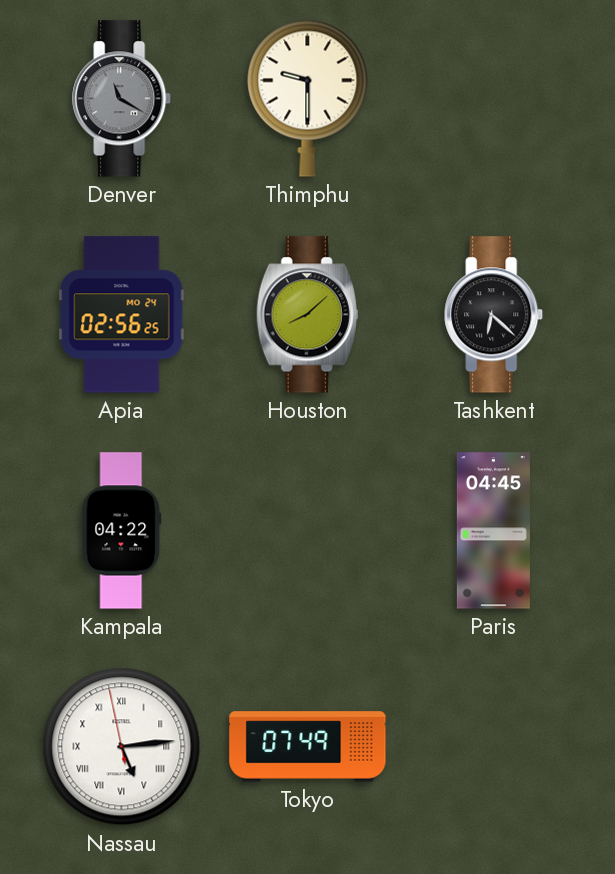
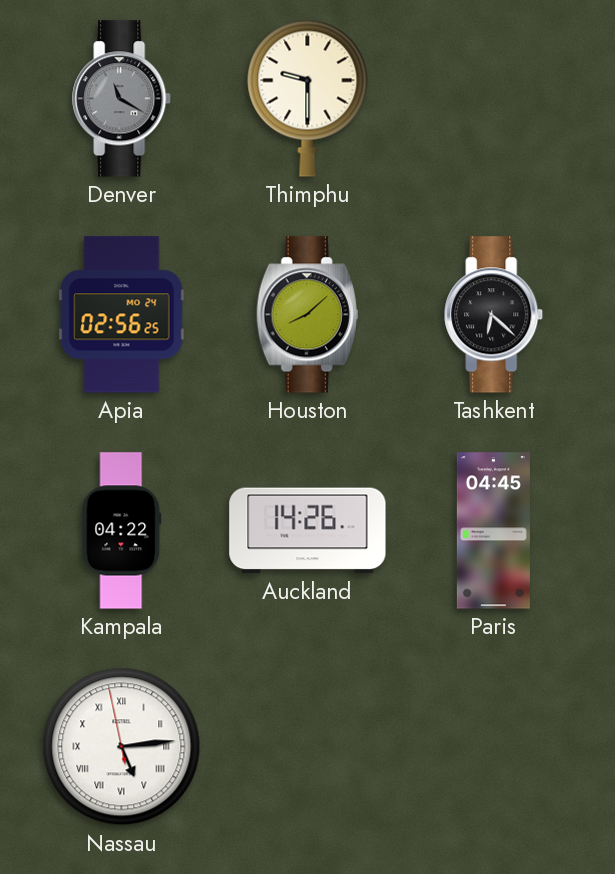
Auckland: none -> 14:26
Tokyo: 07:49 -> none
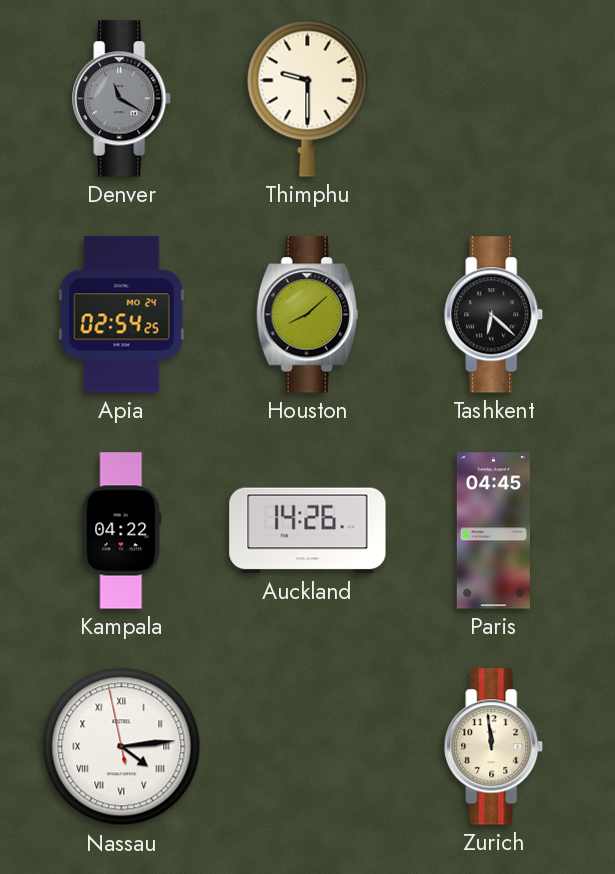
Apia: 02:56 -> 02:54
Nassau: 5:13 -> 4:13
Zurich: none -> 11:59
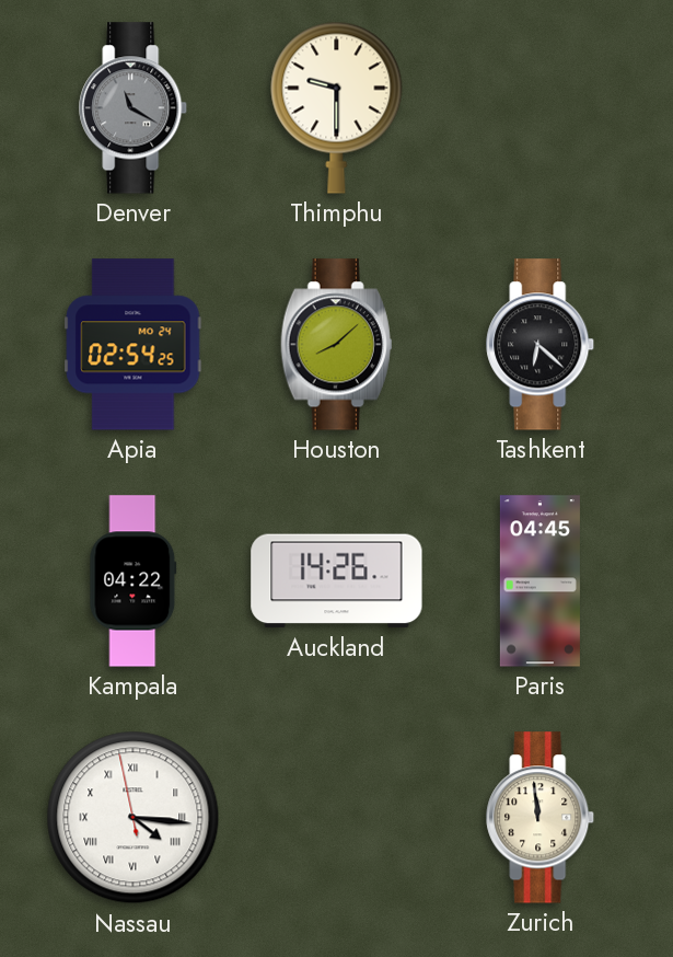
Nassau: 4:13 -> 4:15
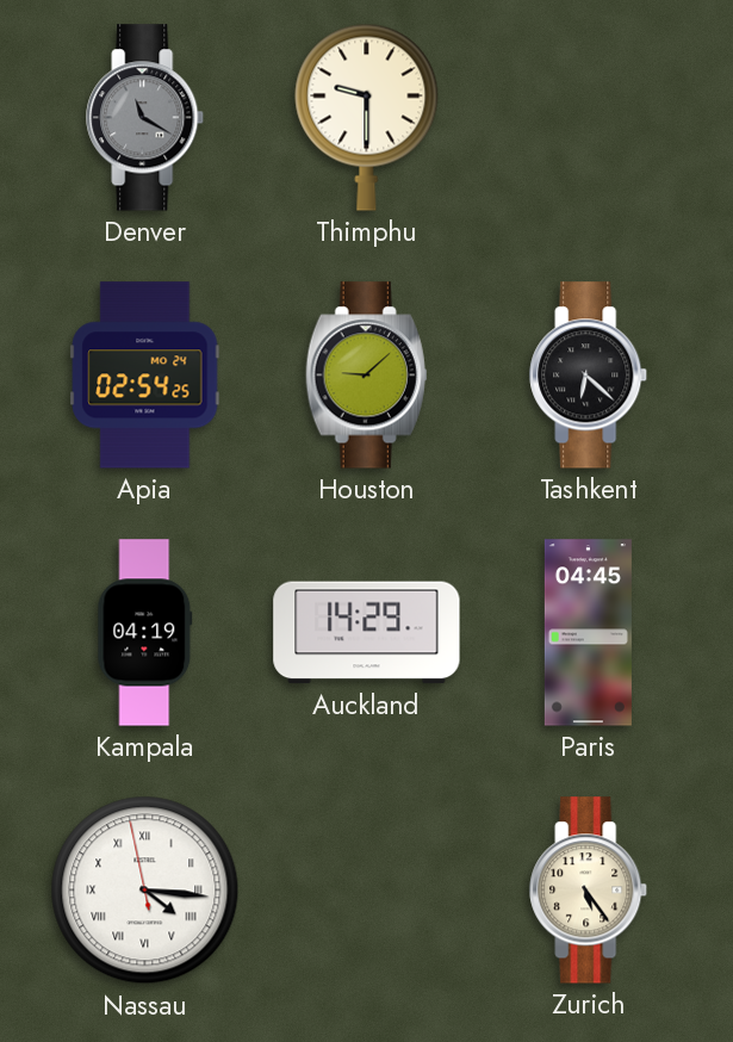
Houston: 8:08 -> 9:08
Kampala: 04:22 -> 04:19
Auckland: 14:26 -> 14:29
Zurich: 11:59 -> 5:24
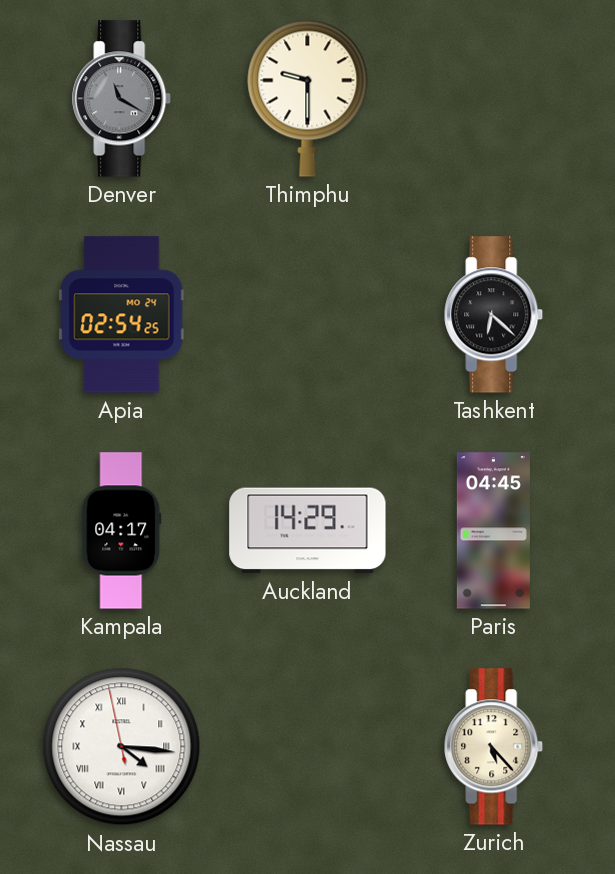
Houston: 9:08 -> none
Kampala: 04:19 -> 04:17
Zurich: 5:24 -> 5:23
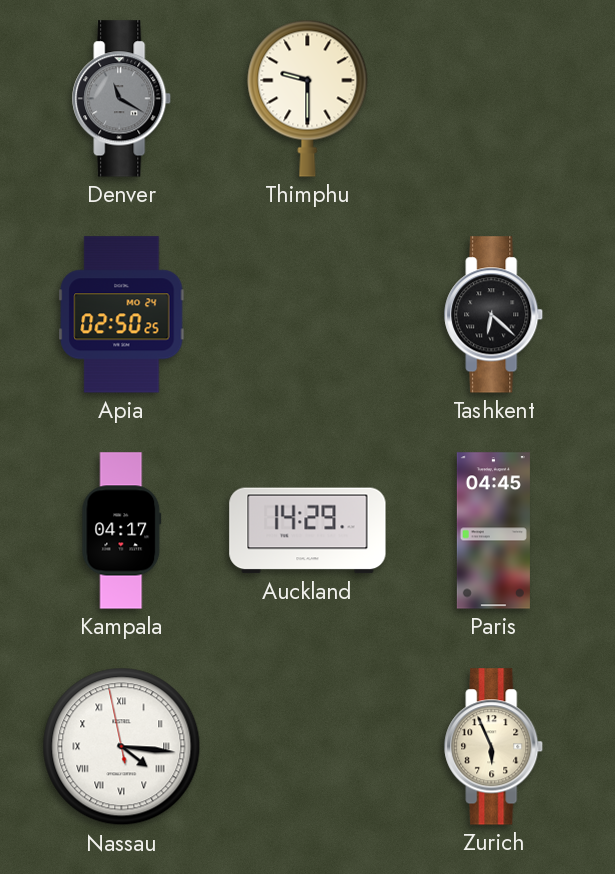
Apia: 02:54 -> 02:50
Zurich: 5:23 -> 5:56
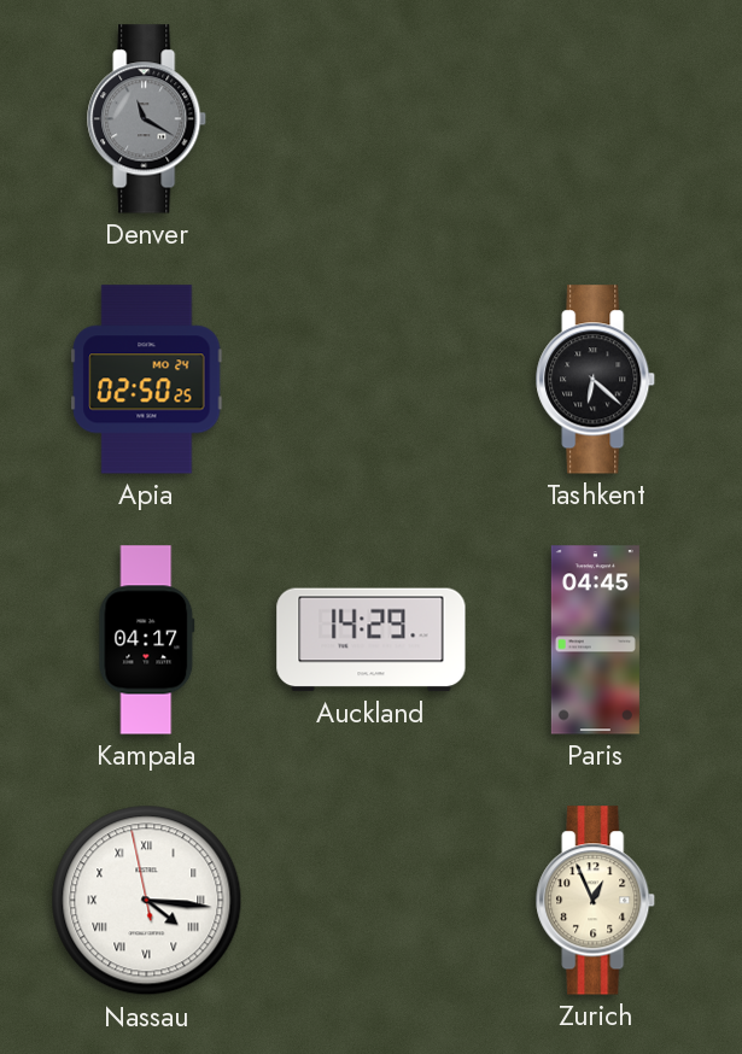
Thimphu: 9:30 -> none
Zurich: 5:56 -> 12:56
